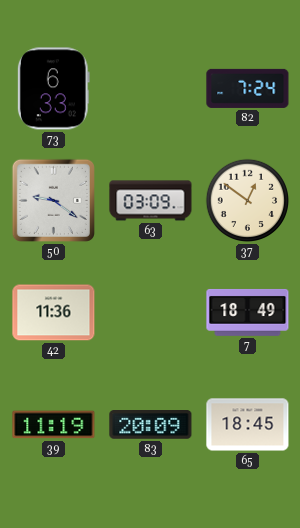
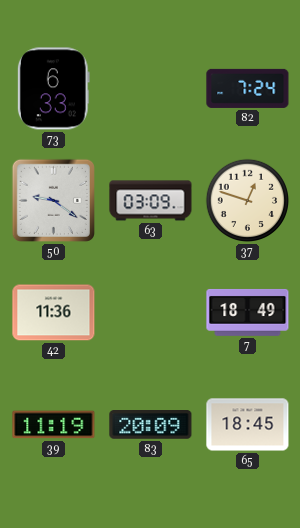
37: 12:51 -> 12:48
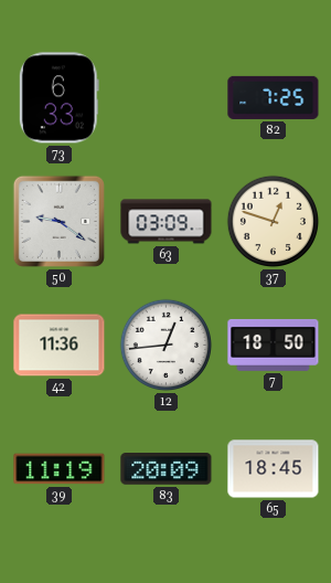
82: 7:24 -> 7:25
12: none -> 12:44
7: 18:49 -> 18:50
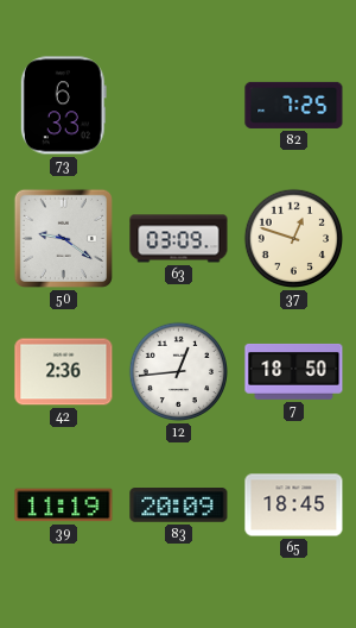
42: 11:36 -> 2:36
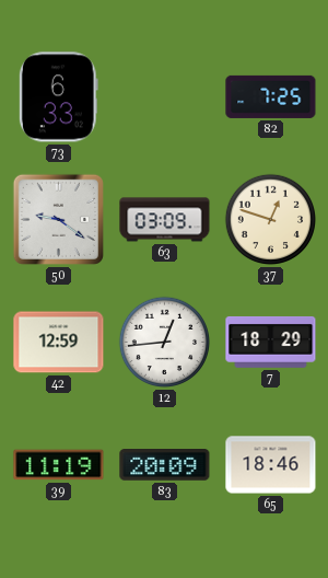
42: 2:36 -> 12:59
7: 18:50 -> 18:29
65: 18:45 -> 18:46
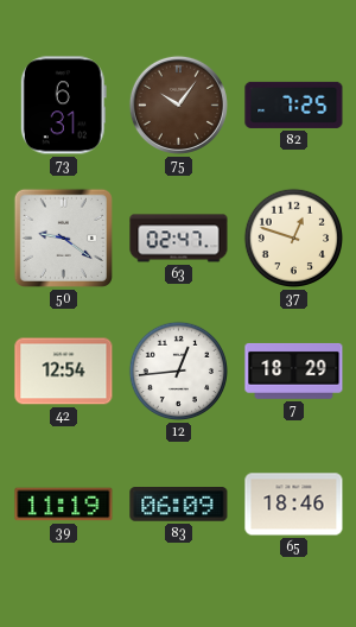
73: 6:33 -> 6:31
75: none -> 10:06
63: 03:09 -> 02:47
42: 12:59 -> 12:54
83: 20:09 -> 06:09
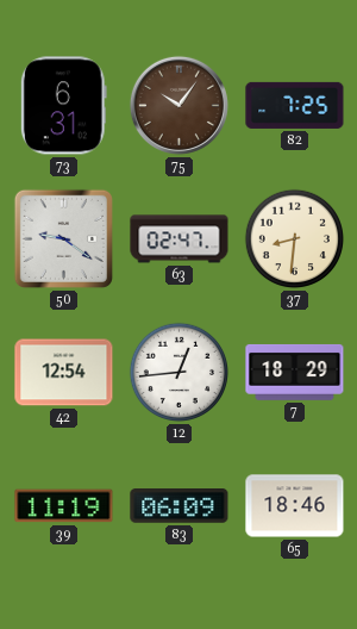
37: 12:48 -> 8:31
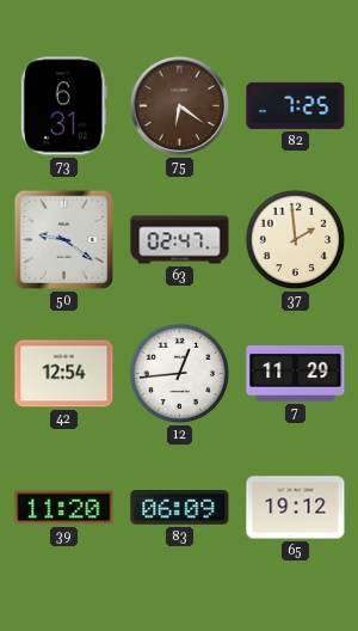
75: 10:06 -> 6:21
37: 8:31 -> 1:59
7: 18:29 -> 11:29
39: 11:19 -> 11:20
65: 18:46 -> 19:12
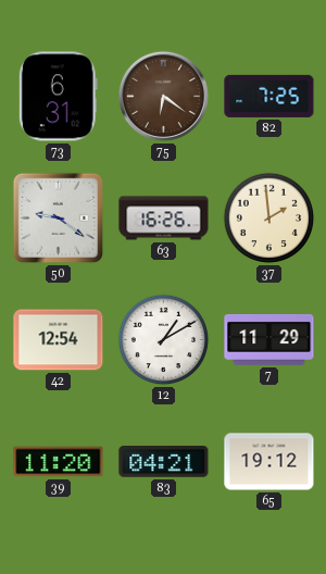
63: 02:47 -> 16:26
12: 12:44 -> 1:10
83: 06:09 -> 04:21
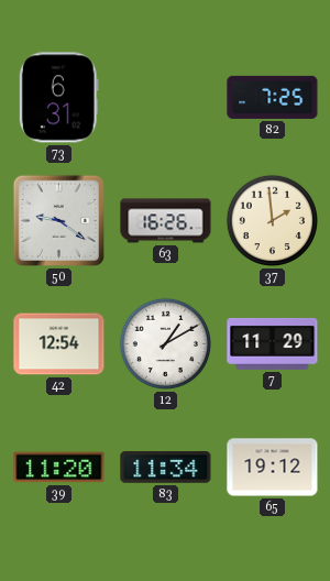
75: 6:21 -> none
83: 04:21 -> 11:34
